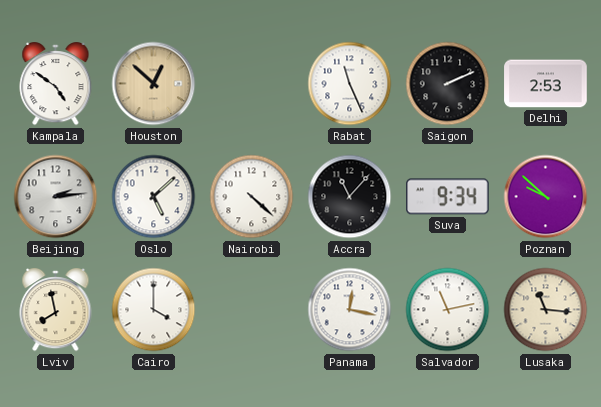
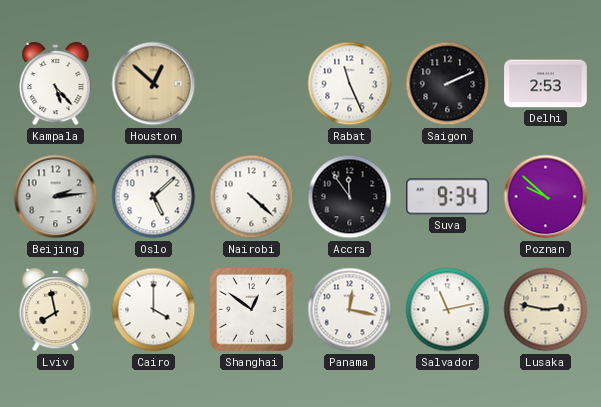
Kampala: 4:51 -> 5:23
Accra: 11:07 -> 11:54
Shanghai: none -> 12:51
Lusaka: 11:16 -> 2:47
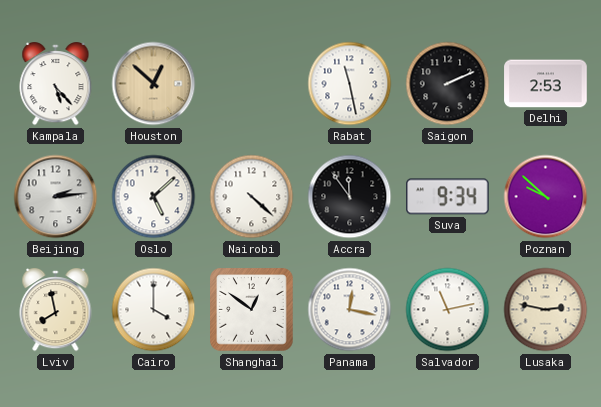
Rabat: 11:26 -> 11:28
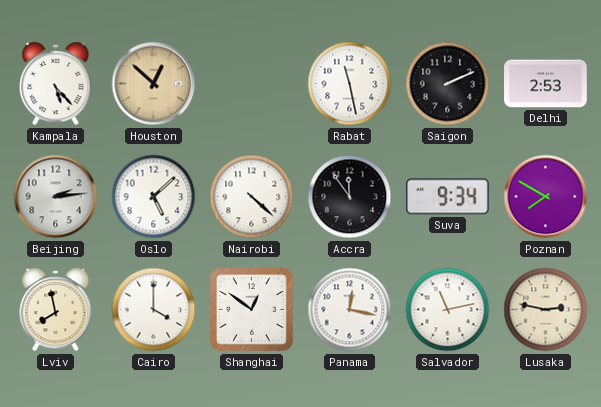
Poznan: 9:52 -> 7:50
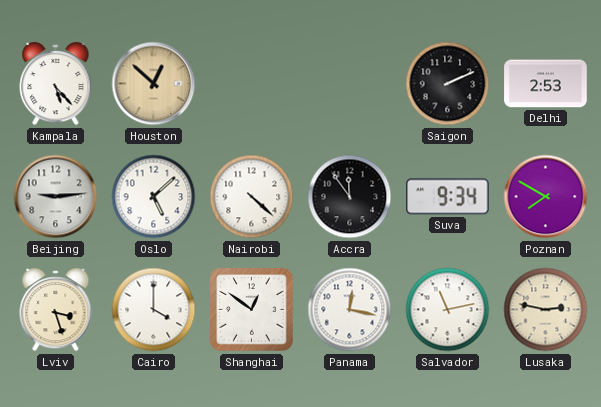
Rabat: 11:28 -> none
Beijing: 2:14 -> 9:14
Lviv: 7:58 -> 3:27
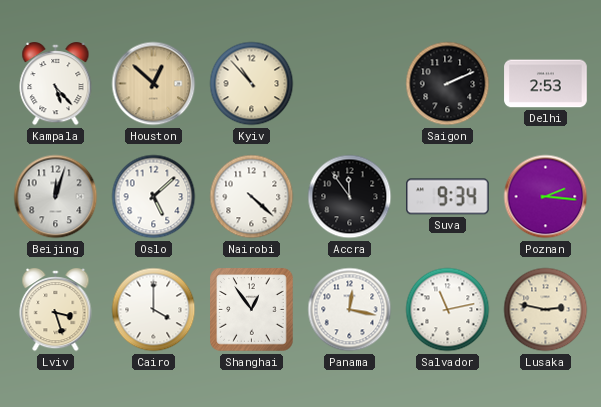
Kyiv: none -> 10:53
Beijing: 9:14 -> 12:03
Poznan: 7:50 -> 2:16
Shanghai: 12:51 -> 12:54
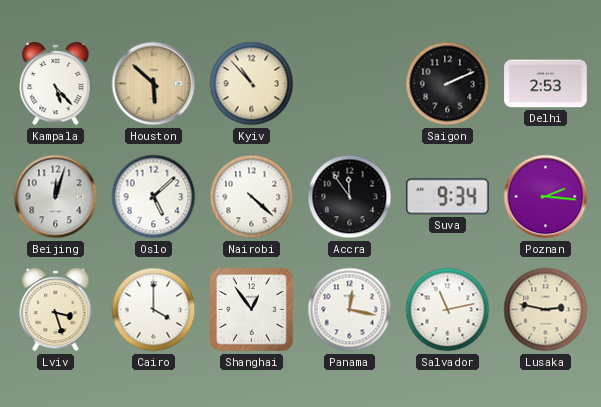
Houston: 12:52 -> 5:52
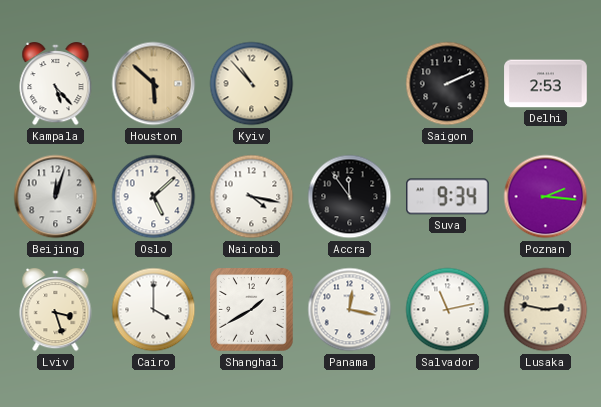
Nairobi: 4:22 -> 4:17
Shanghai: 12:54 -> 1:40
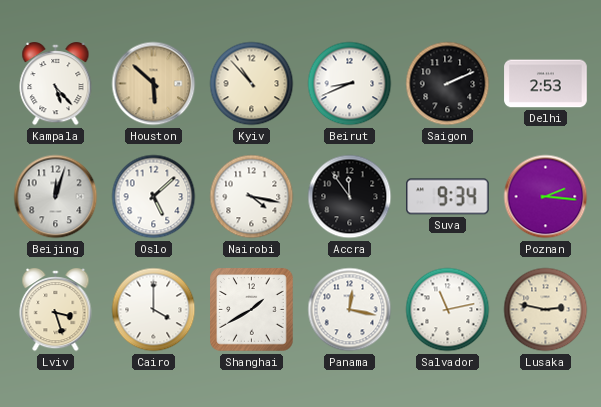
Beirut: none -> 8:41
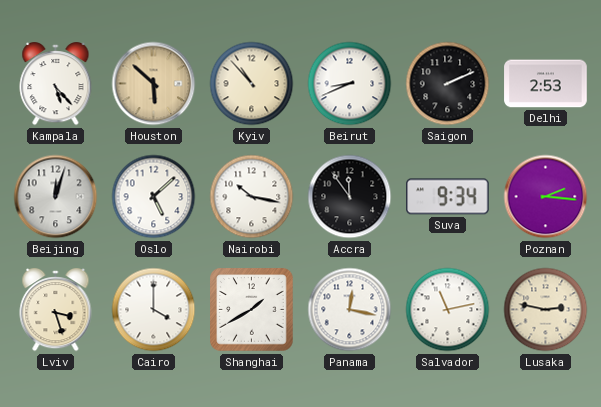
Nairobi: 4:17 -> 10:17
